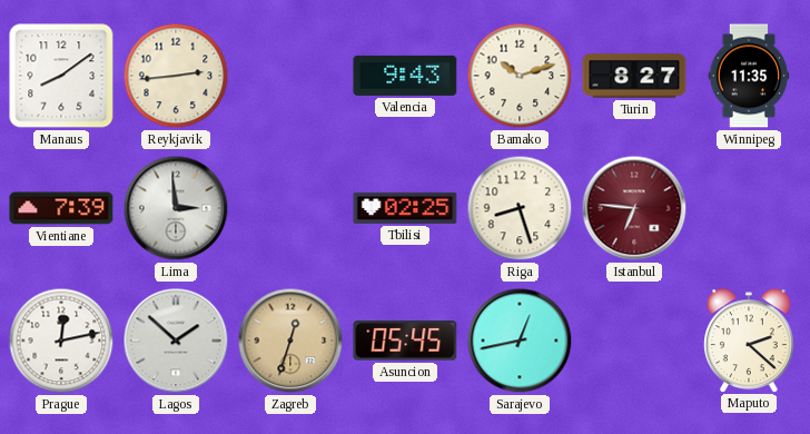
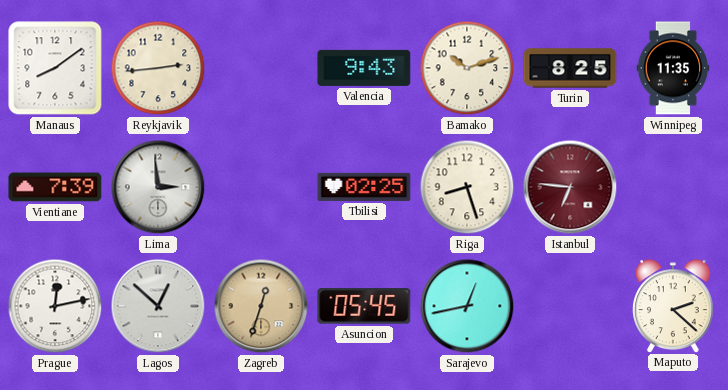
Turin: 8:27 -> 8:25
Lagos: 1:52 -> 12:52
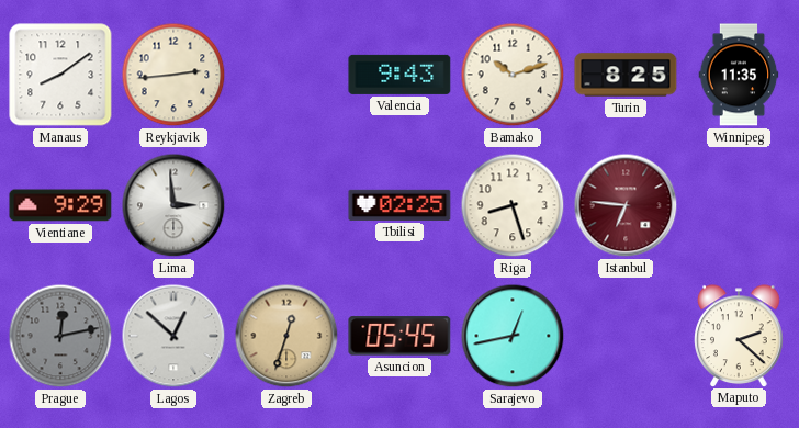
Vientiane: 7:39 -> 9:29
Prague dial: white -> grey
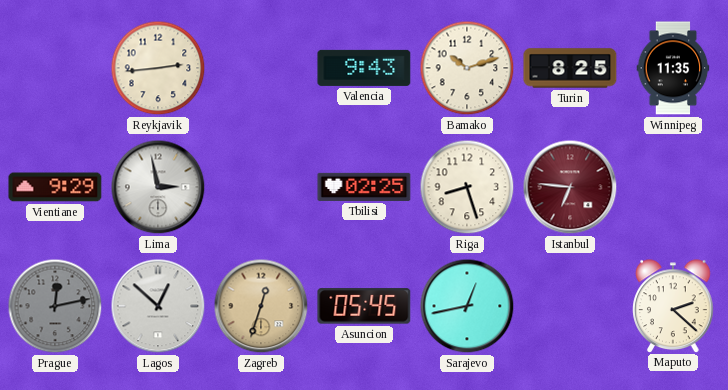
Manaus: 8:09 -> none
Lima: 2:59 -> 2:58
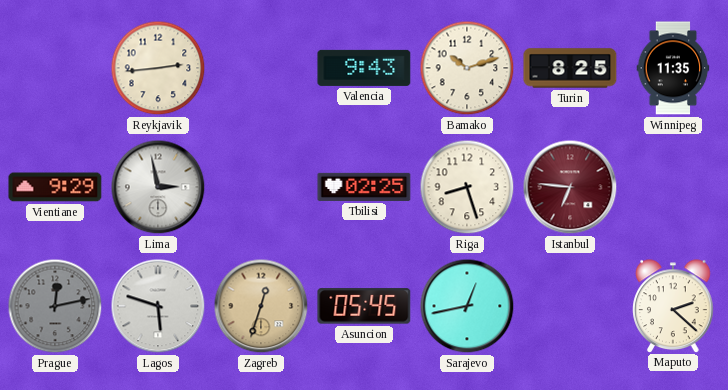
Lagos: 12:52 -> 5:48
